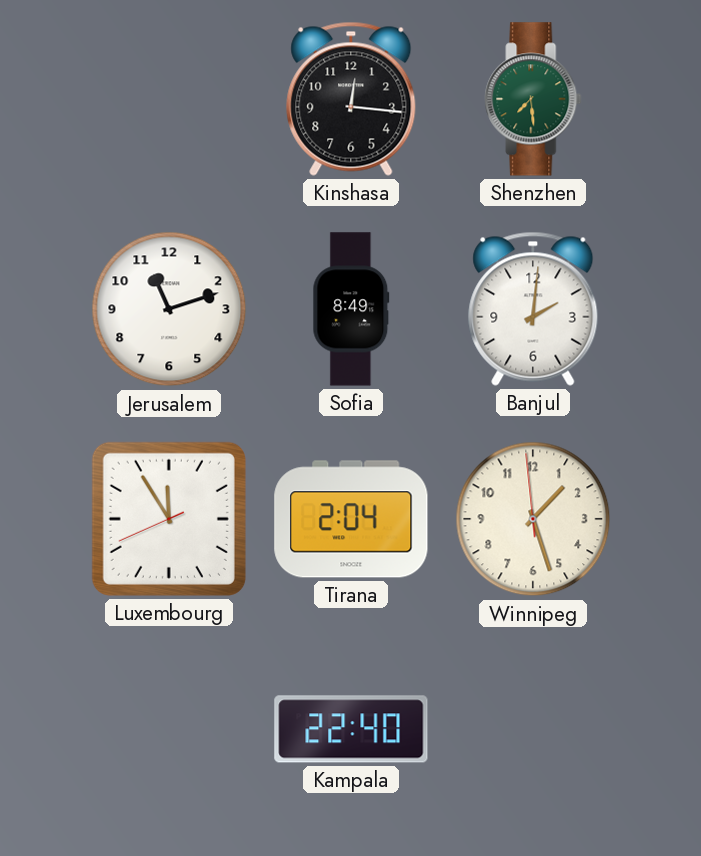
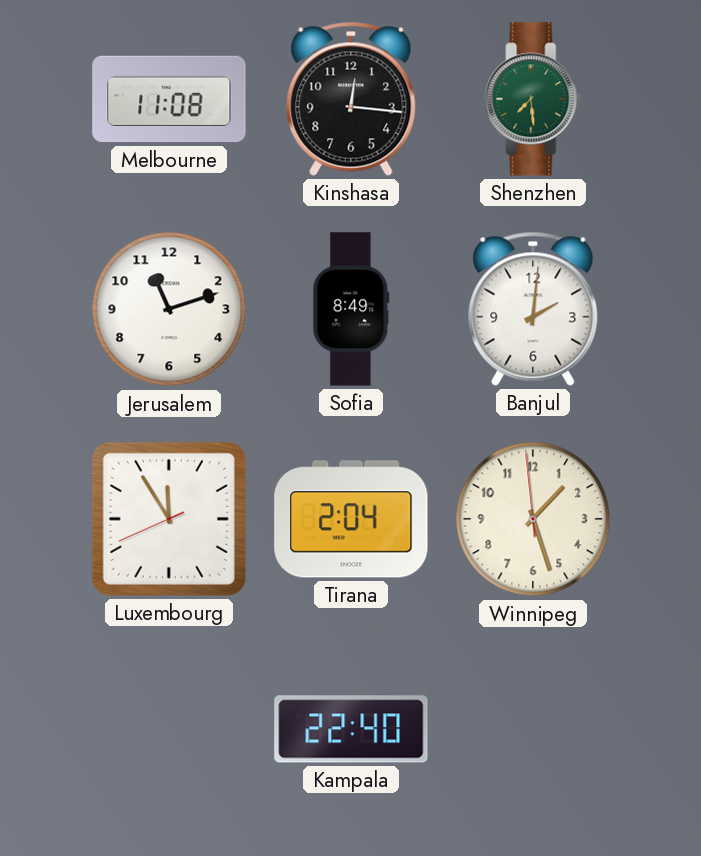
Melbourne: none -> 11:08
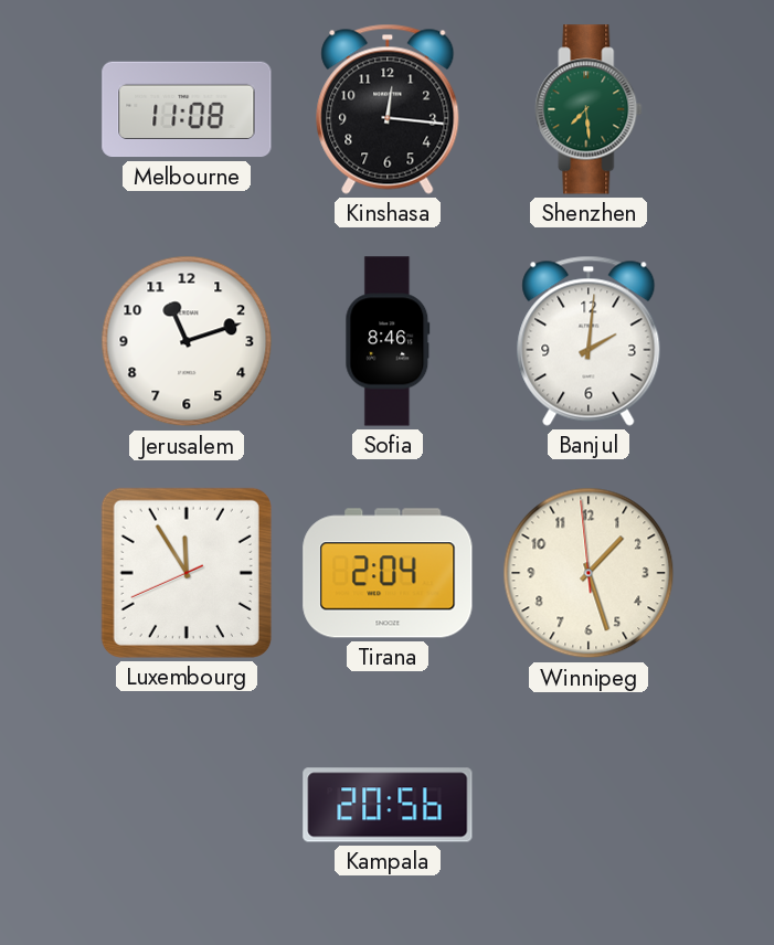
Sofia: 8:49 -> 8:46
Kampala: 22:40 -> 20:56
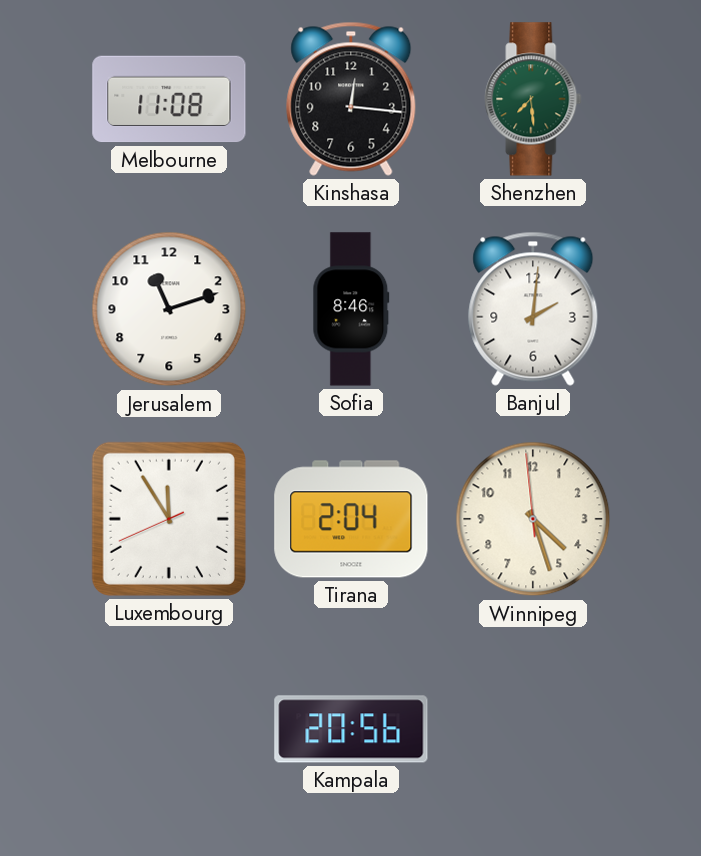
Winnipeg: 1:26 -> 4:26
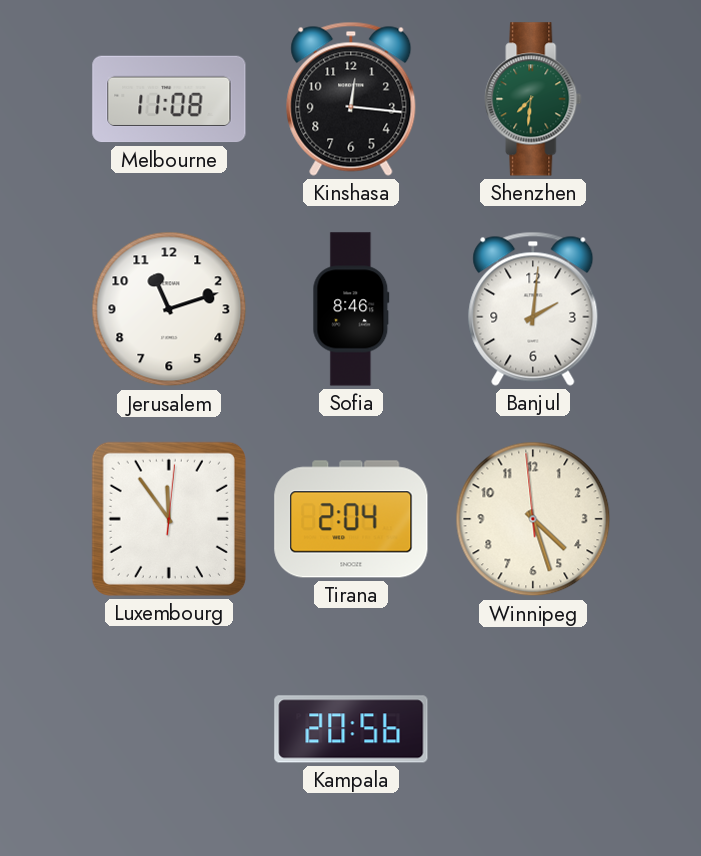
Shenzhen: 7:29 -> 7:31
Luxembourg: 11:54:41 -> 11:54:01
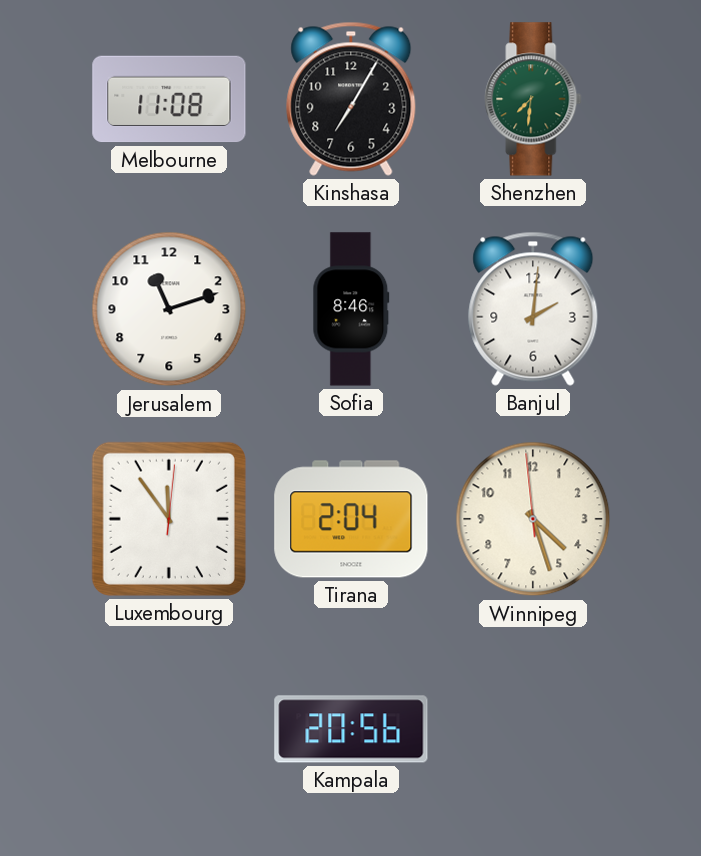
Kinshasa: 12:16 -> 7:05
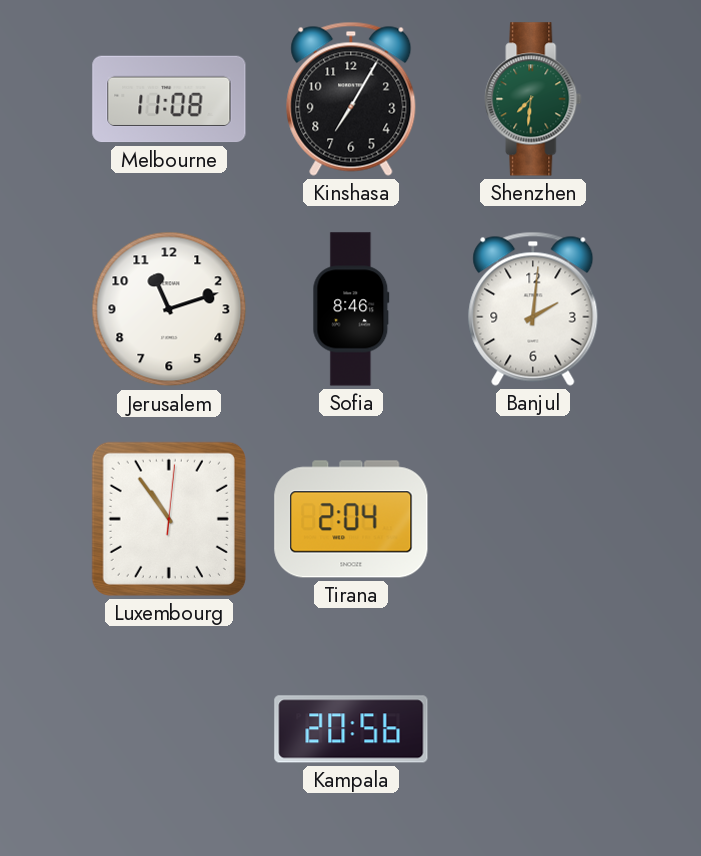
Luxembourg: 11:54 -> 10:54
Winnipeg: 4:26 -> none
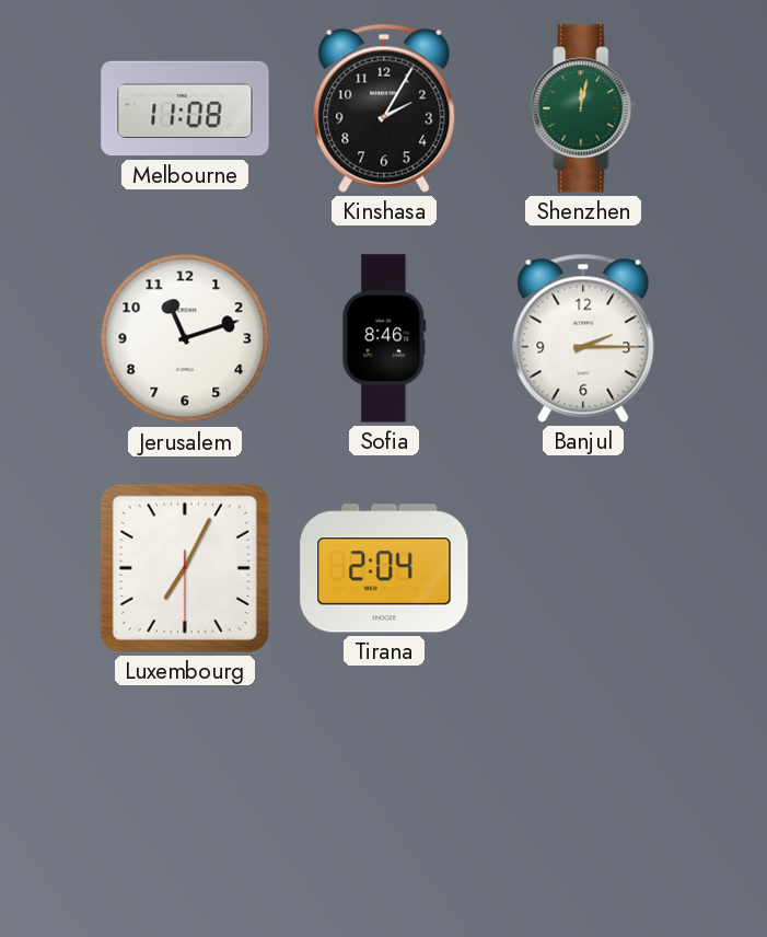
Kinshasa: 7:05 -> 2:05
Shenzhen: 7:31 -> 12:02
Banjul: 2:01 -> 2:15
Luxembourg: 10:54 -> 7:04
Kampala: 20:56 -> none
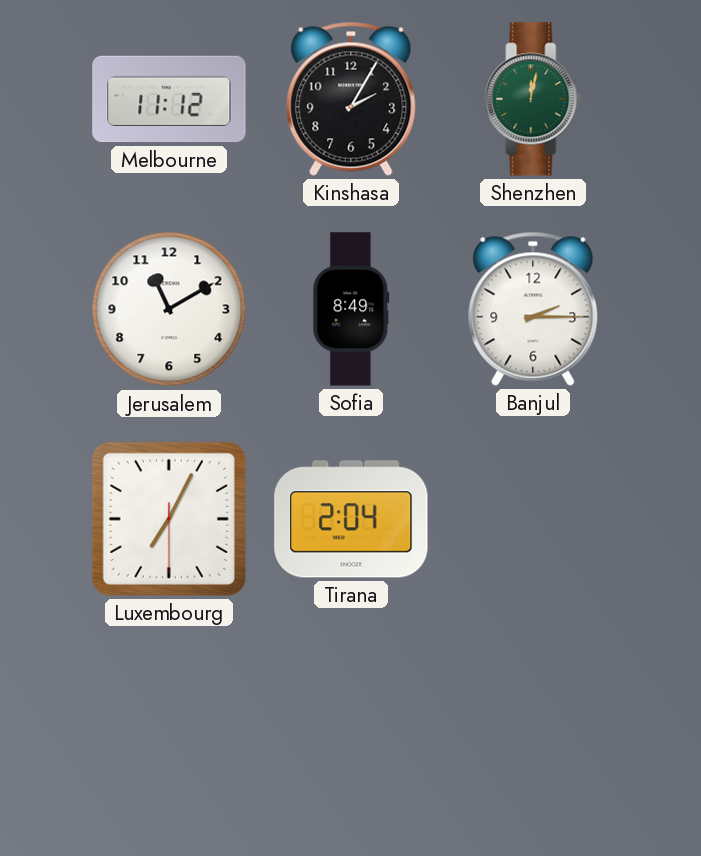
Melbourne: 11:08 -> 11:12
Jerusalem: 11:12 -> 11:10
Sofia: 8:46 -> 8:49
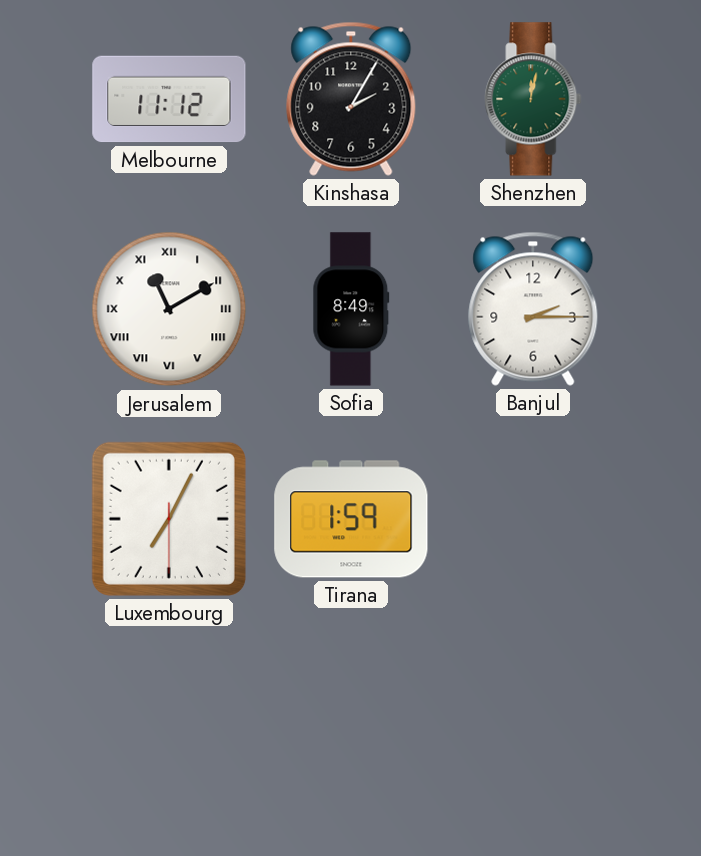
Jerusalem numerals: Arabic -> Roman
Tirana: 2:04 -> 1:59
